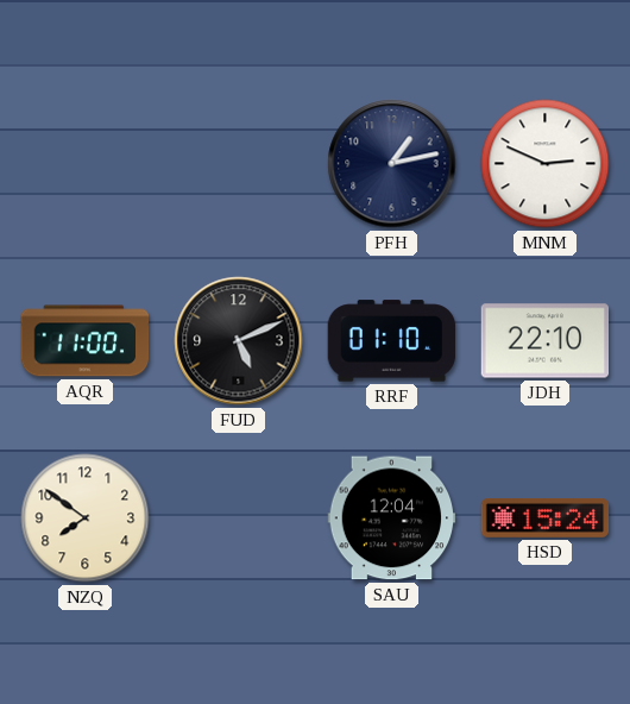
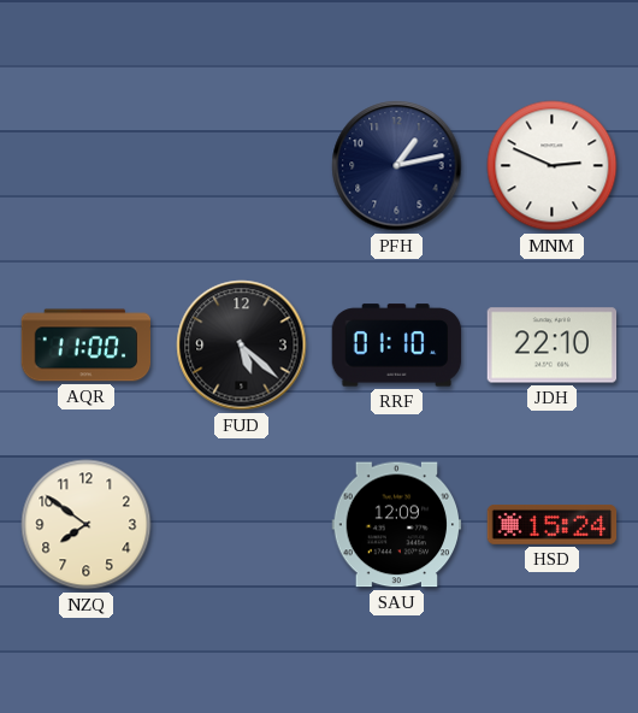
FUD: 5:11 -> 5:22
SAU: 12:04 -> 12:09
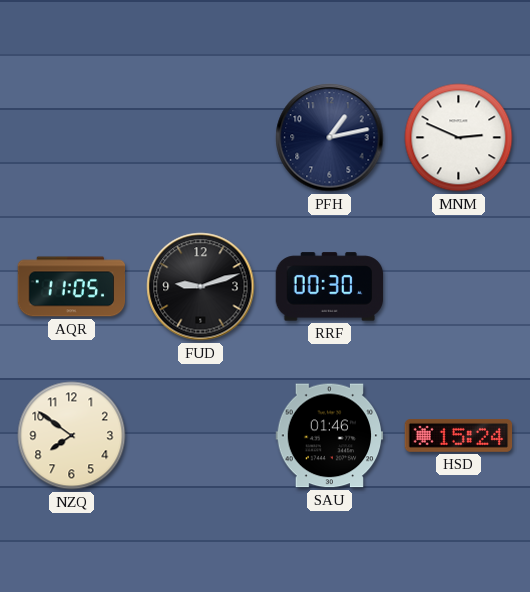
AQR: 11:00 -> 11:05
FUD: 5:22 -> 9:12
RRF: 01:10 -> 00:30
JDH: 22:10 -> none
SAU: 12:09 -> 01:46
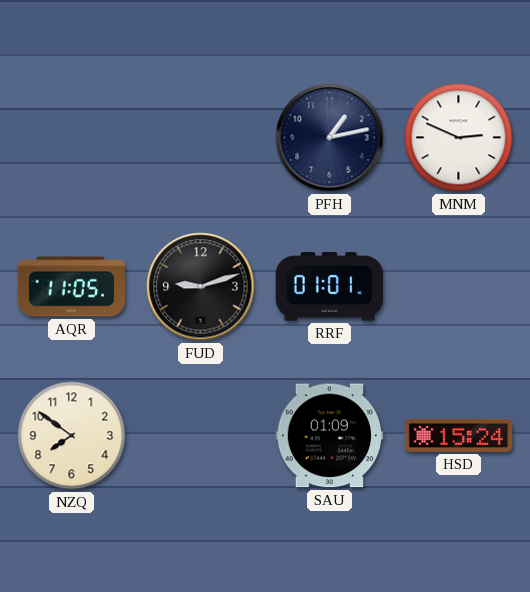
RRF: 00:30 -> 01:01
SAU: 01:46 -> 01:09
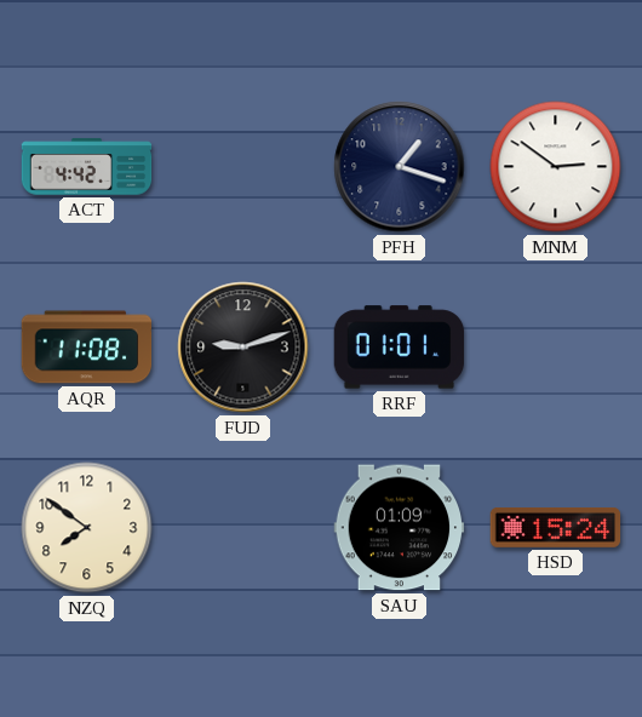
ACT: none -> 4:42
PFH: 1:13 -> 1:18
MNM: 2:49 -> 2:51
AQR: 11:05 -> 11:08
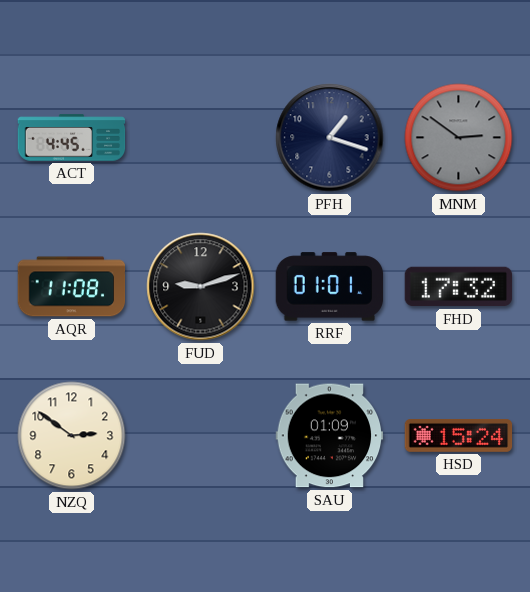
ACT: 4:42 -> 4:45
MNM dial: white -> grey
FHD: none -> 17:32
NZQ: 7:51 -> 2:51
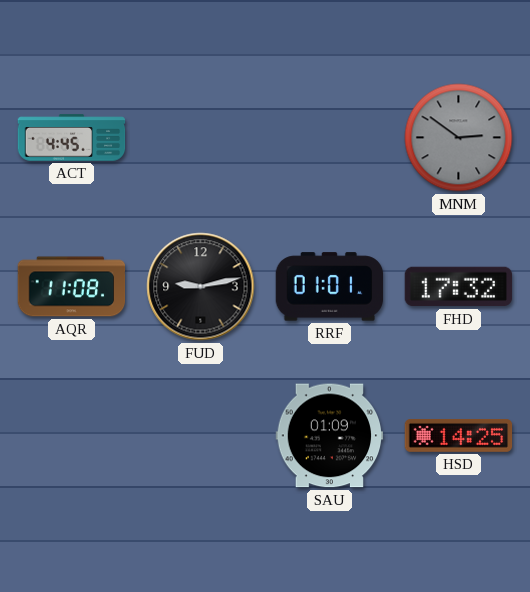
PFH: 1:18 -> none
FUD: 9:12 -> 9:13
NZQ: 2:51 -> none
HSD: 15:24 -> 14:25
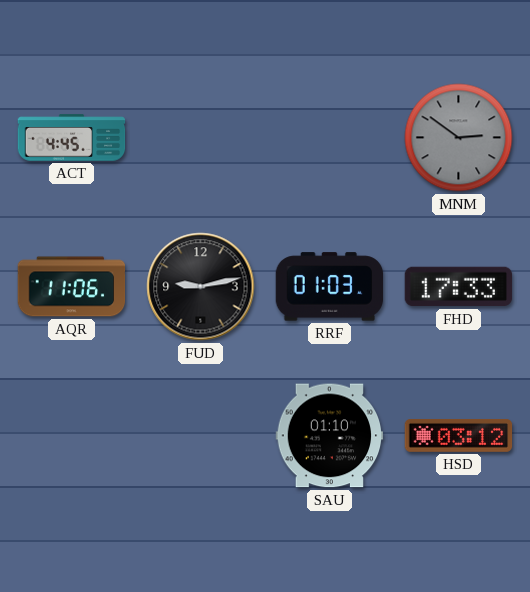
AQR: 11:08 -> 11:06
RRF: 01:01 -> 01:03
FHD: 17:32 -> 17:33
SAU: 01:09 -> 01:10
HSD: 14:25 -> 03:12
